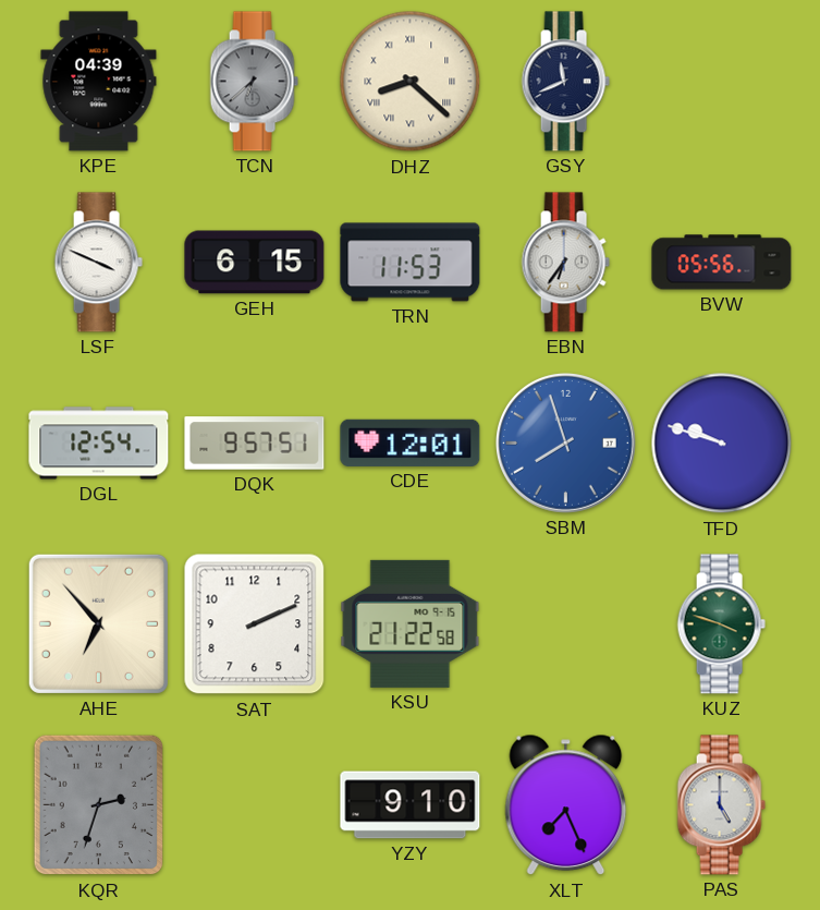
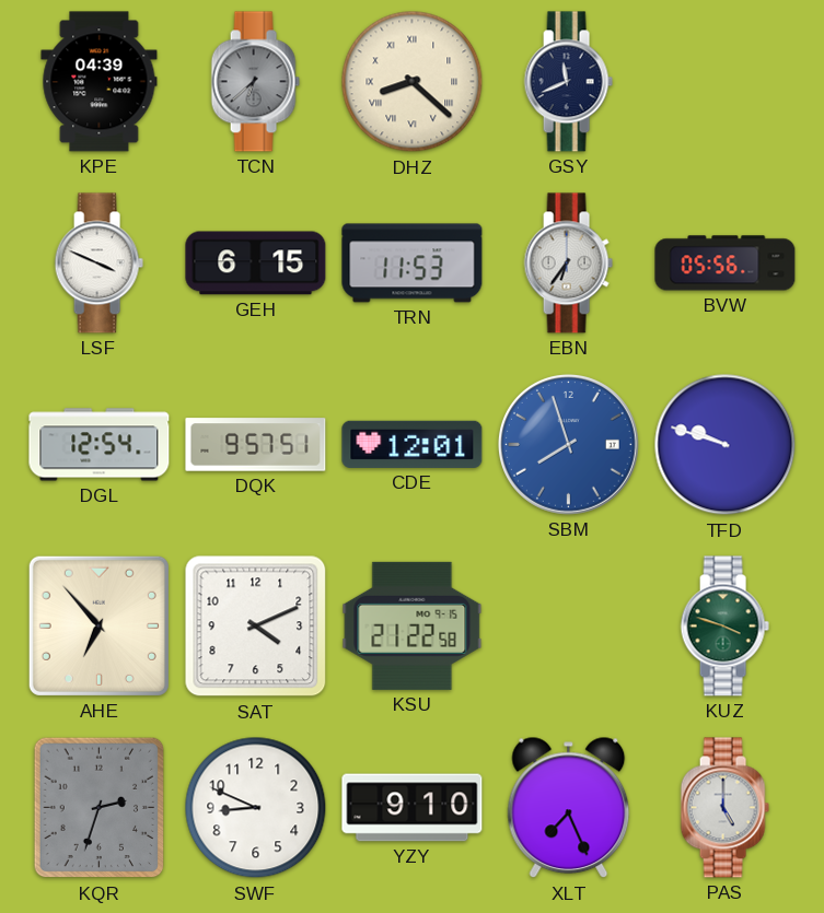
SAT: 2:11 -> 4:11
SWF: none -> 8:49
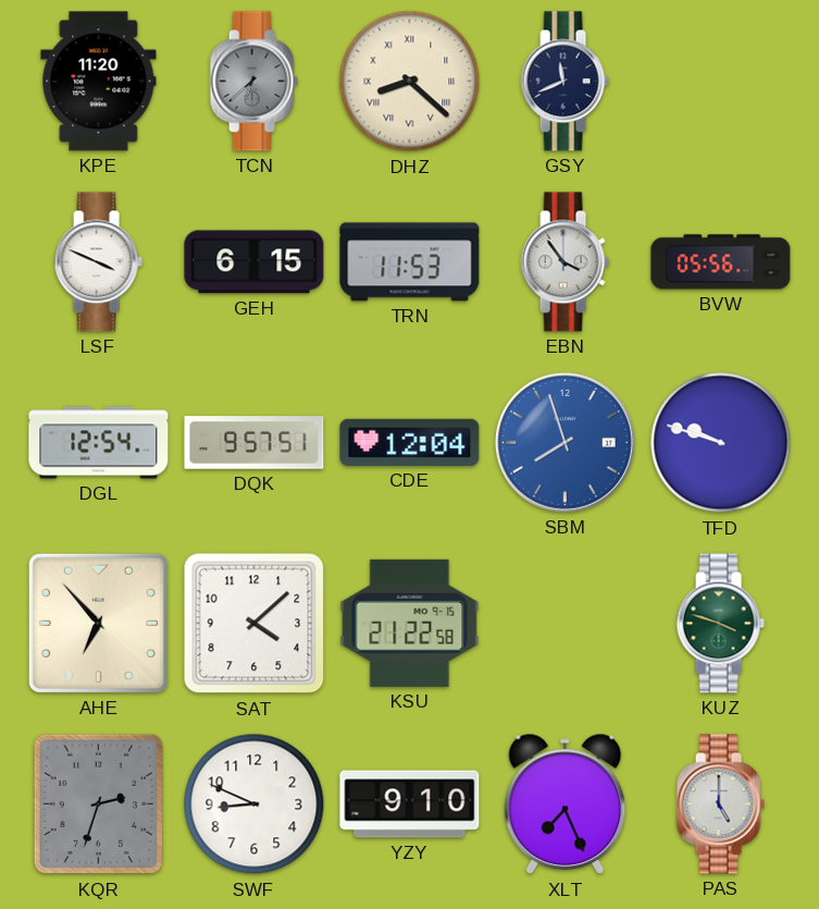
KPE: 04:39 -> 11:20
EBN: 6:36 -> 3:54
CDE: 12:01 -> 12:04
SAT: 4:11 -> 4:08
